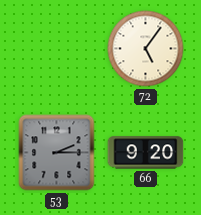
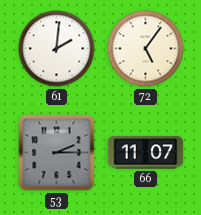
61: none -> 2:01
66: 9:20 -> 11:07
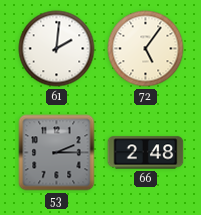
66: 11:07 -> 2:48
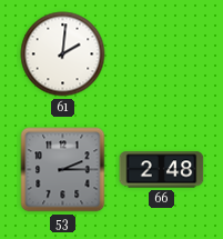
72: 5:06 -> none
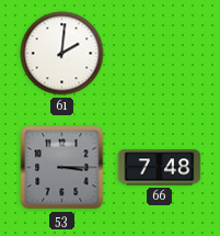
53: 2:15 -> 3:15
66: 2:48 -> 7:48
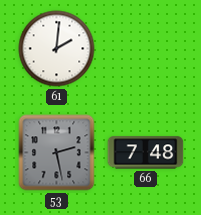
53: 3:15 -> 2:28
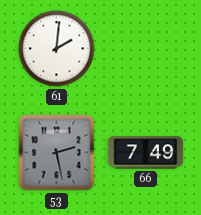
66: 7:48 -> 7:49
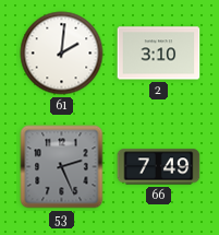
2: none -> 3:10
53: 2:28 -> 2:26
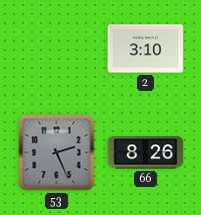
61: 2:01 -> none
66: 7:49 -> 8:26
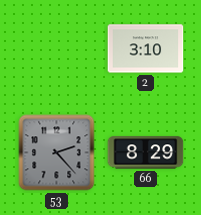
53: 2:26 -> 2:23
66: 8:26 -> 8:29
